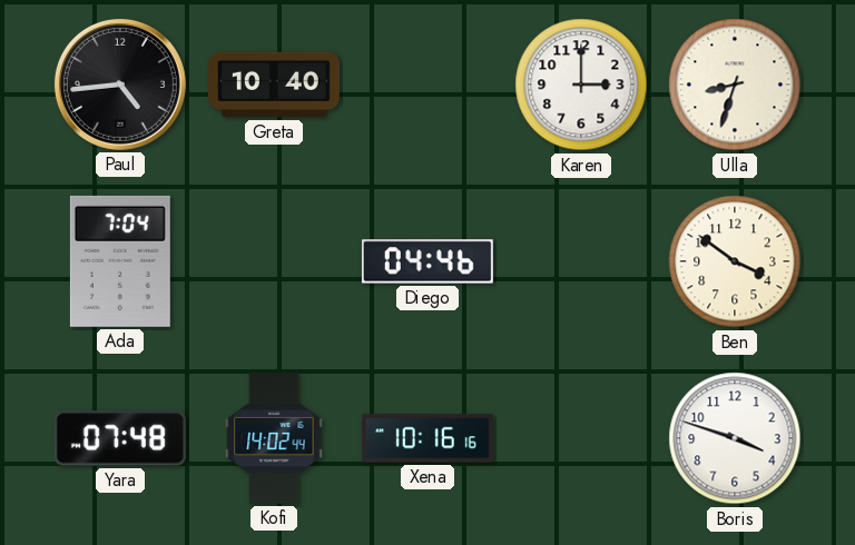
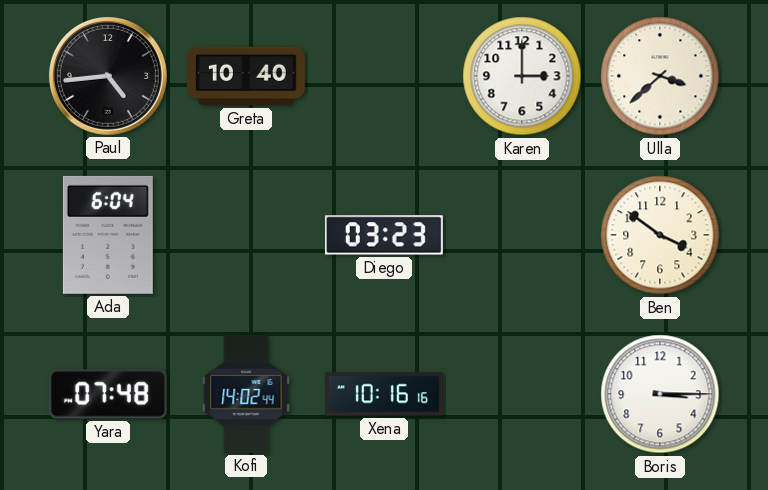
Ulla: 8:33 -> 3:38
Ada: 7:04 -> 6:04
Diego: 04:46 -> 03:23
Boris: 3:48 -> 3:15
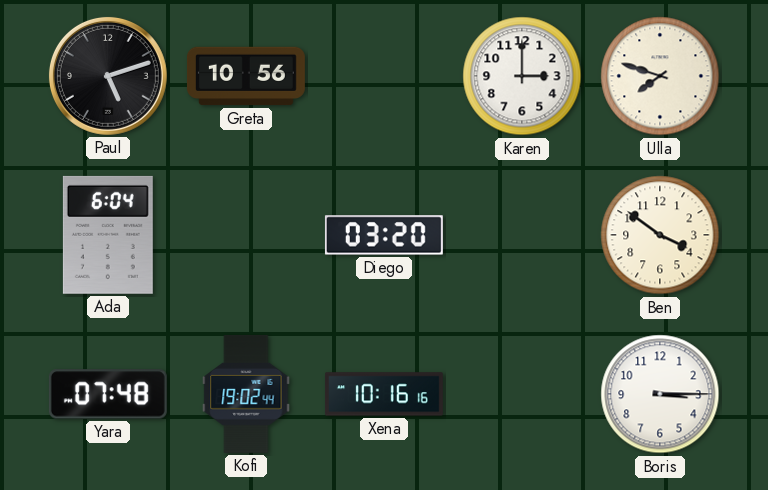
Paul: 4:44 -> 5:12
Greta: 10:40 -> 10:56
Ulla: 3:38 -> 7:48
Diego: 03:23 -> 03:20
Kofi: 14:02 -> 19:02
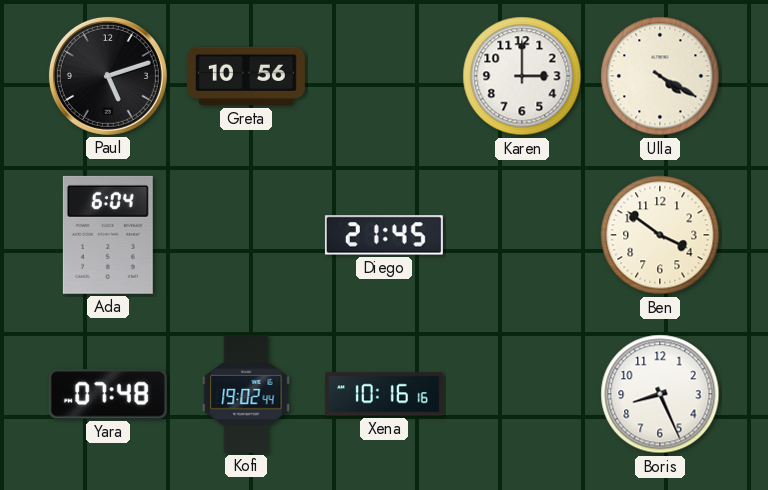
Ulla: 7:48 -> 4:20
Diego: 03:20 -> 21:45
Boris: 3:15 -> 8:26
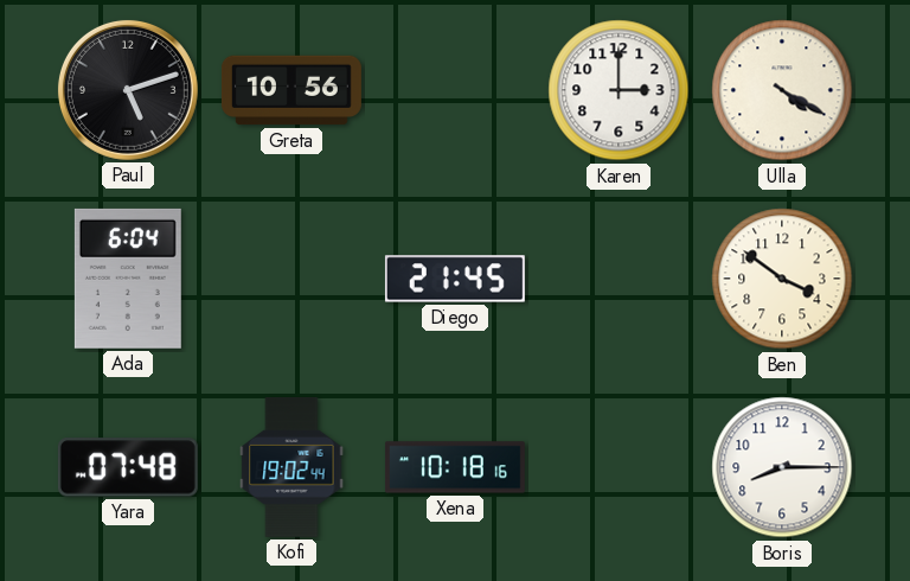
Xena: 10:16 -> 10:18
Boris: 8:26 -> 8:15
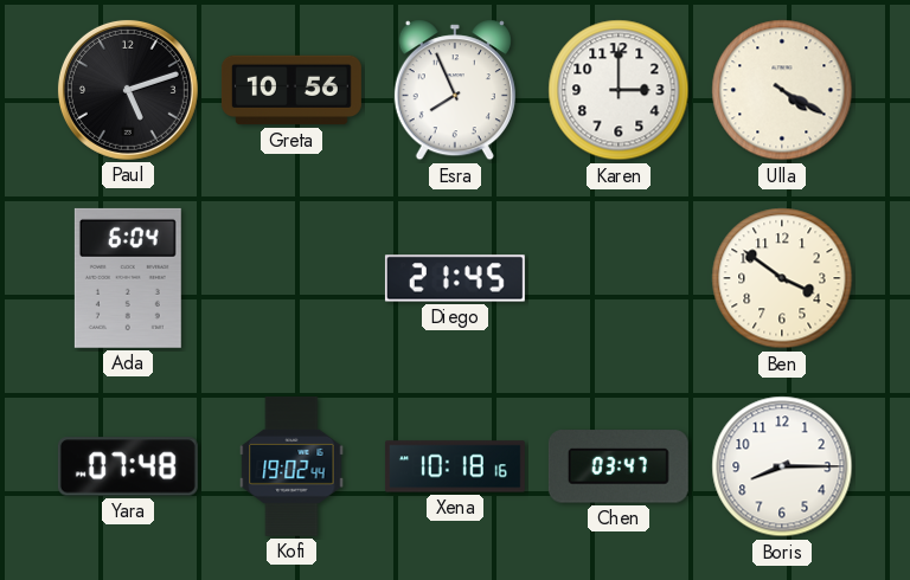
Esra: none -> 7:56
Chen: none -> 03:47
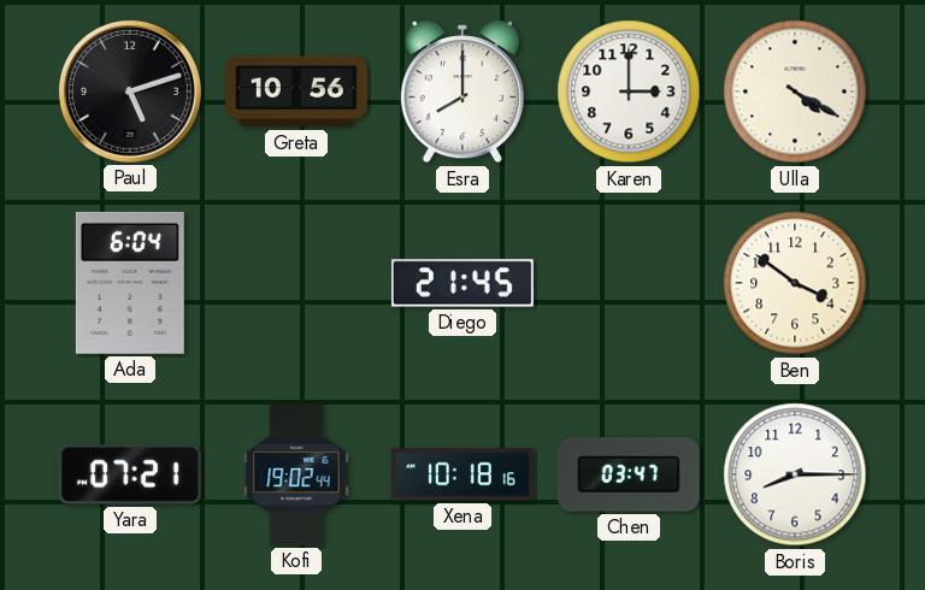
Esra: 7:56 -> 8:00
Yara: 07:48 -> 07:21
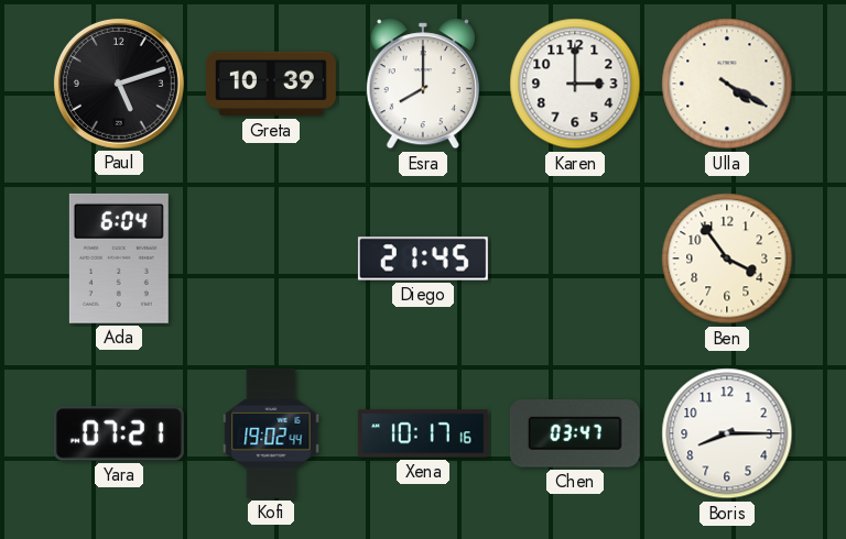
Greta: 10:56 -> 10:39
Ben: 3:51 -> 3:54
Xena: 10:18 -> 10:17
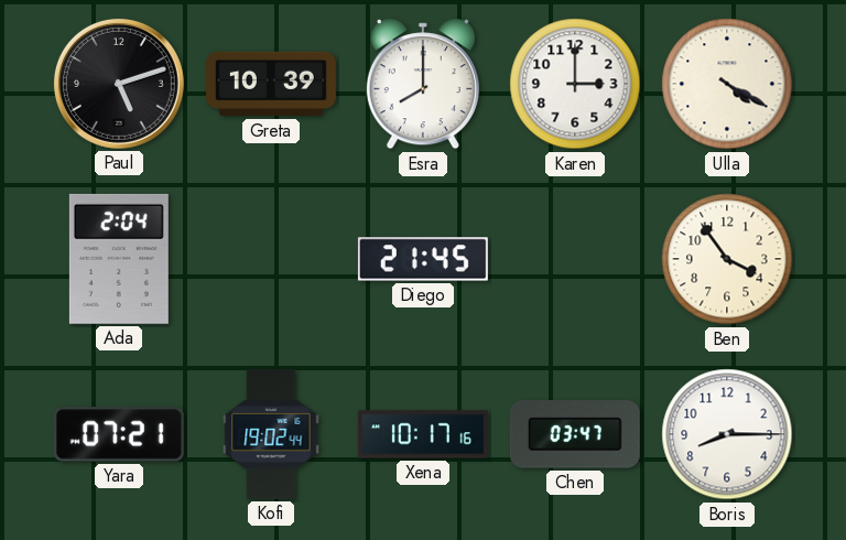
Ada: 6:04 -> 2:04
